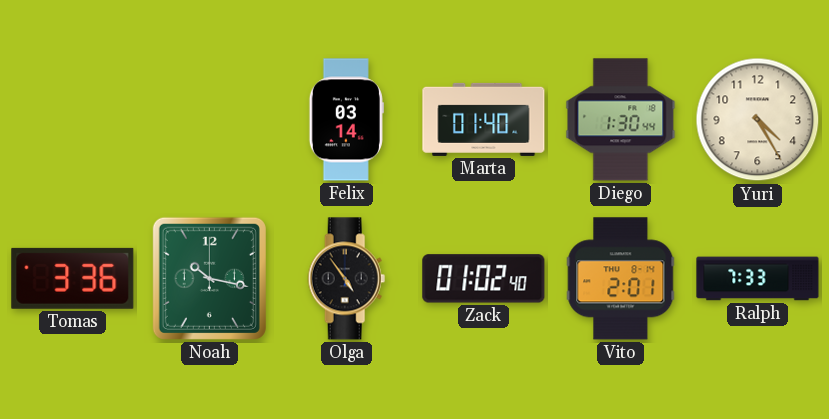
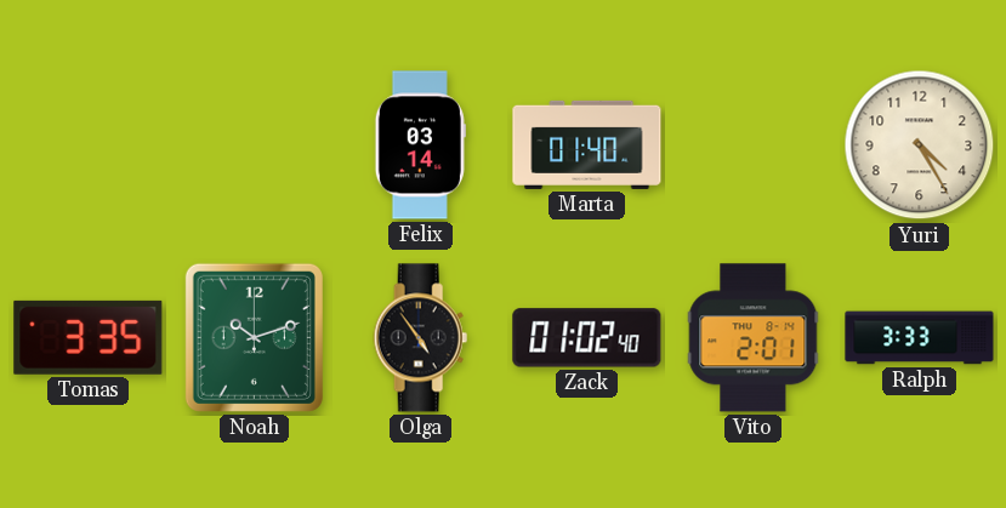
Diego: 1:30 -> none
Tomas: 3:36 -> 3:35
Noah: 10:17 -> 10:12
Ralph: 7:33 -> 3:33
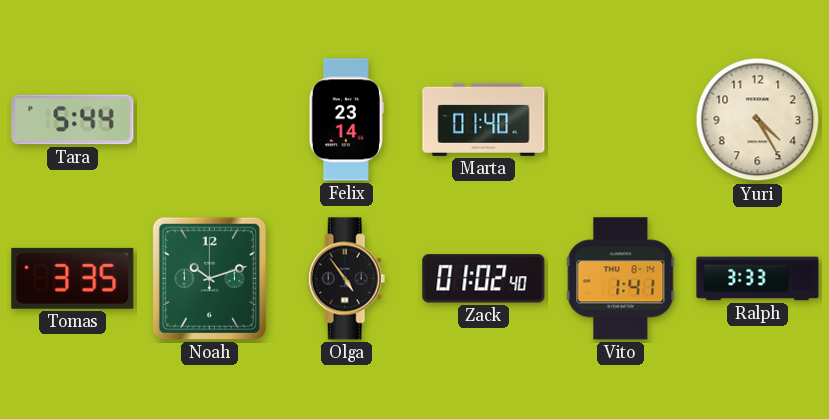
Tara: none -> 5:44
Felix: 03:14 -> 23:14
Vito: 2:01 -> 1:41
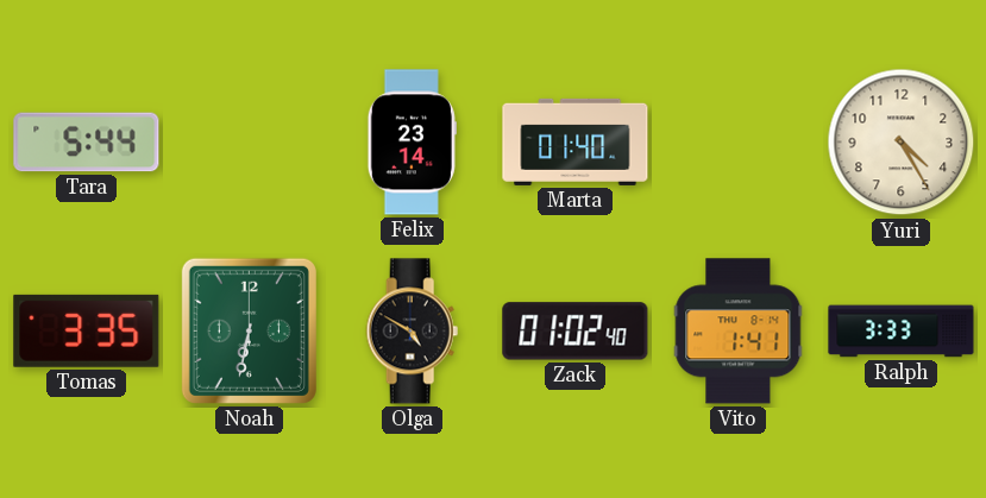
Noah: 10:12 -> 6:32
Olga: 4:54 -> 4:50
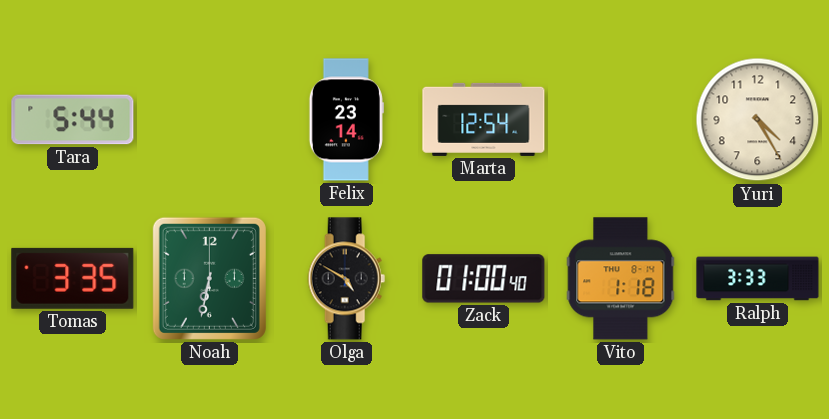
Marta: 01:40 -> 12:54
Zack: 01:02 -> 01:00
Vito: 1:41 -> 1:18
